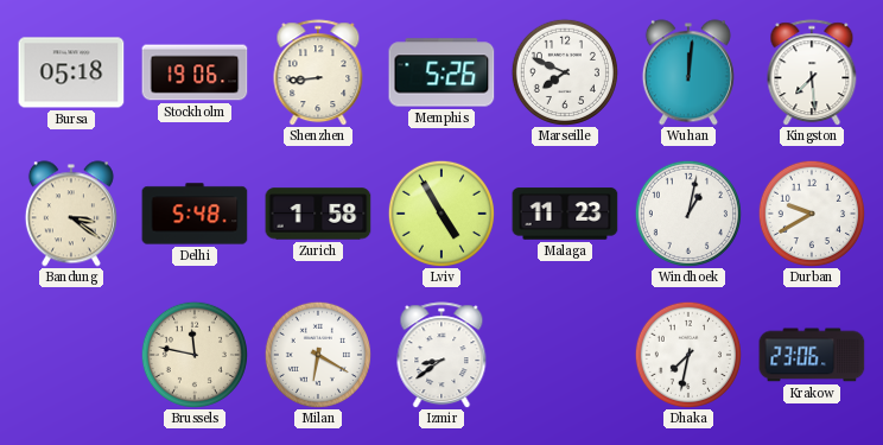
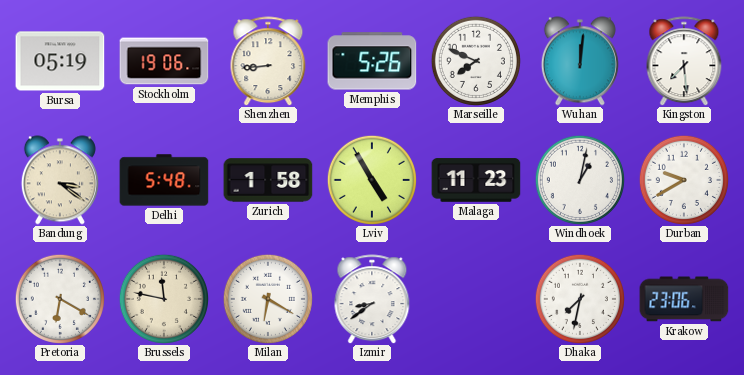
Bursa: 05:18 -> 05:19
Pretoria: none -> 6:20
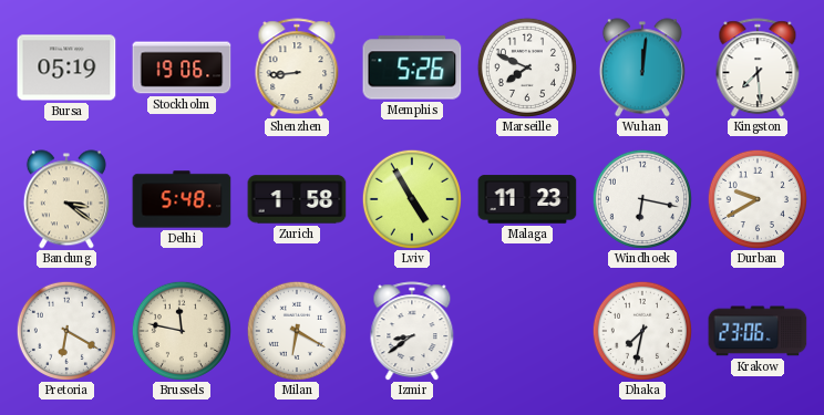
Windhoek: 1:02 -> 6:17
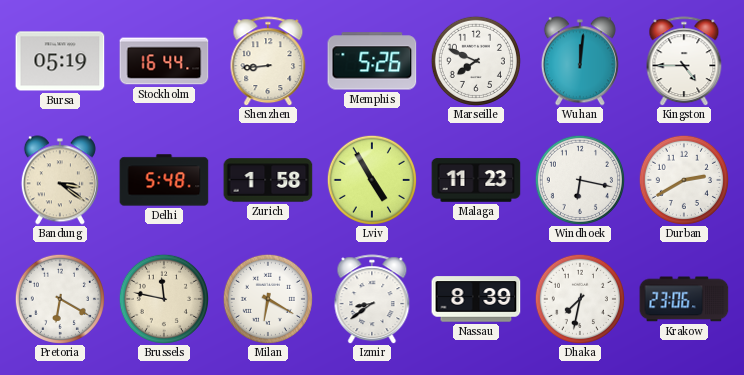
Stockholm: 19:06 -> 16:44
Kingston: 7:29 -> 4:45
Durban: 9:40 -> 2:40
Nassau: none -> 8:39
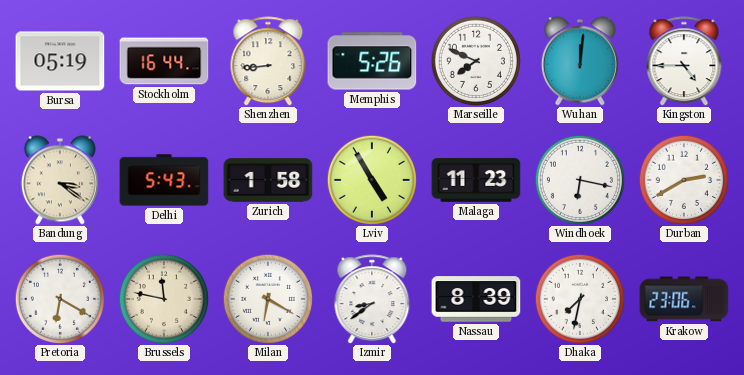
Delhi: 5:48 -> 5:43
